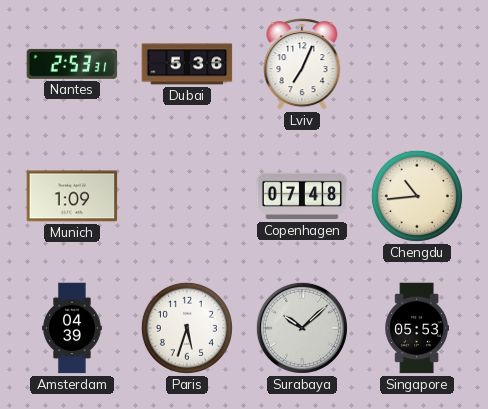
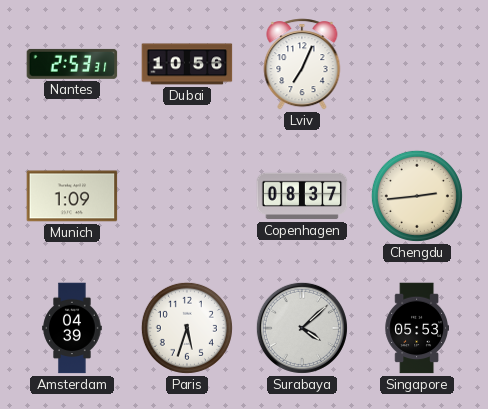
Dubai: 5:36 -> 10:56
Copenhagen: 07:48 -> 08:37
Chengdu: 10:44 -> 2:44
Surabaya: 10:08 -> 4:08
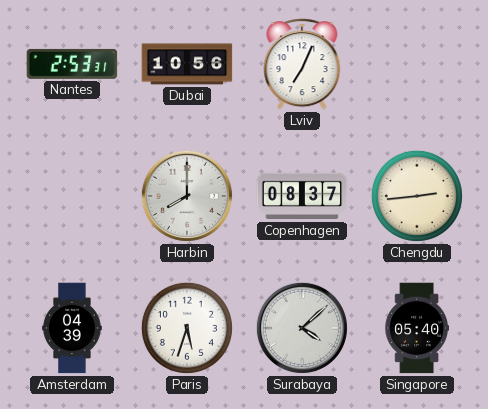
Munich: 1:09 -> none
Harbin: none -> 8:00
Singapore: 05:53 -> 05:40
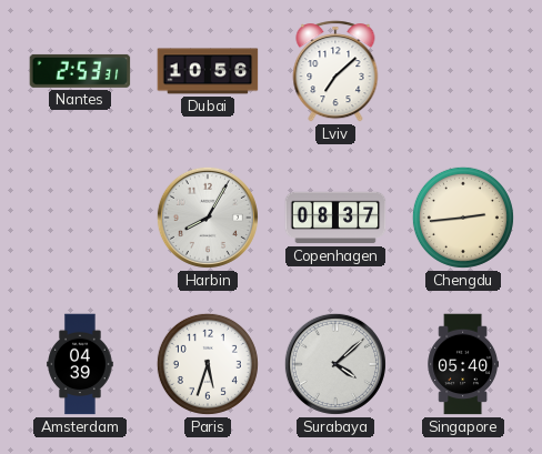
Lviv: 7:04 -> 7:08
Harbin: 8:00 -> 8:05
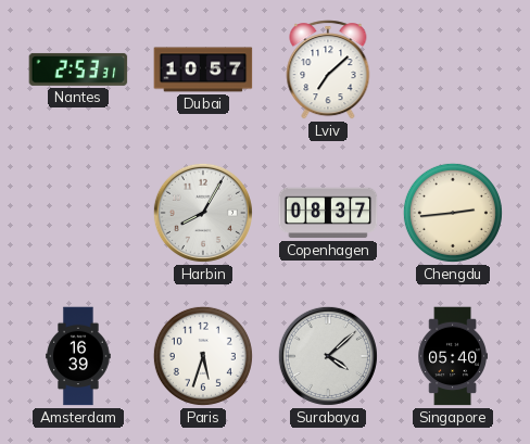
Dubai: 10:56 -> 10:57
Amsterdam: 04:39 -> 16:39
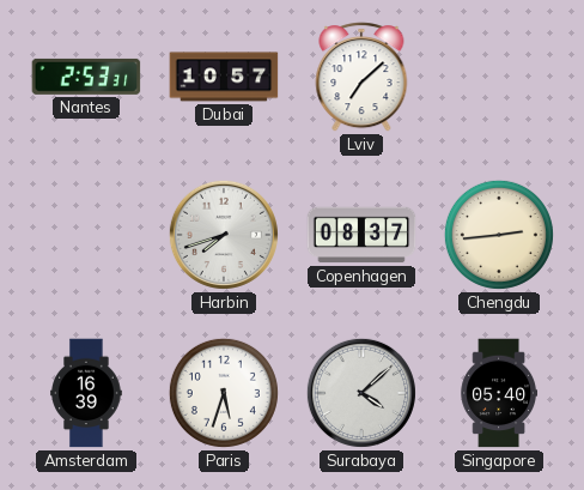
Harbin: 8:05 -> 7:42
